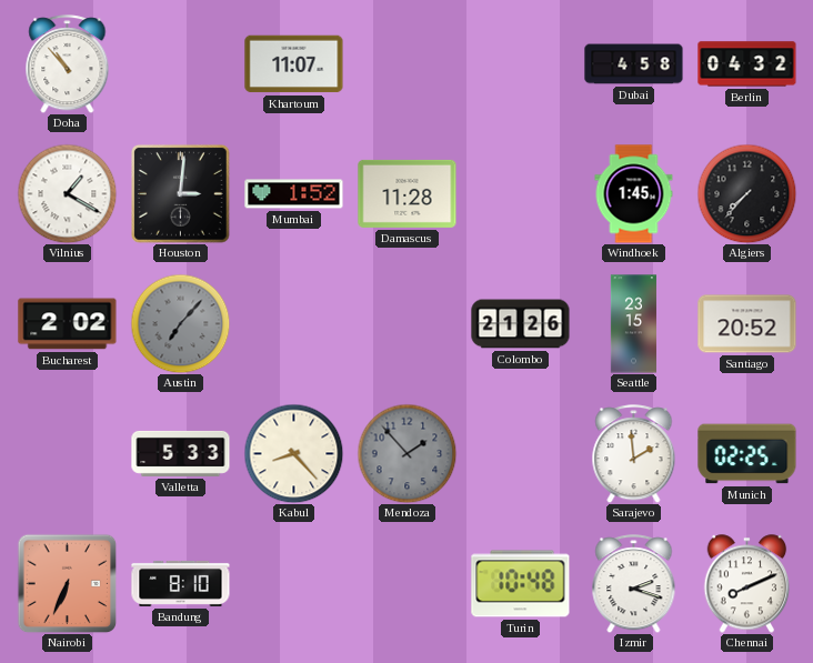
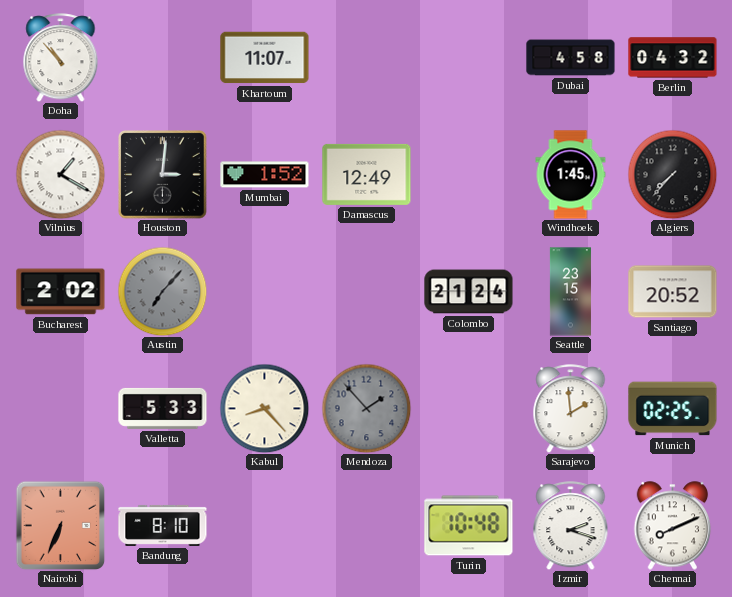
Damascus: 11:28 -> 12:49
Colombo: 21:26 -> 21:24
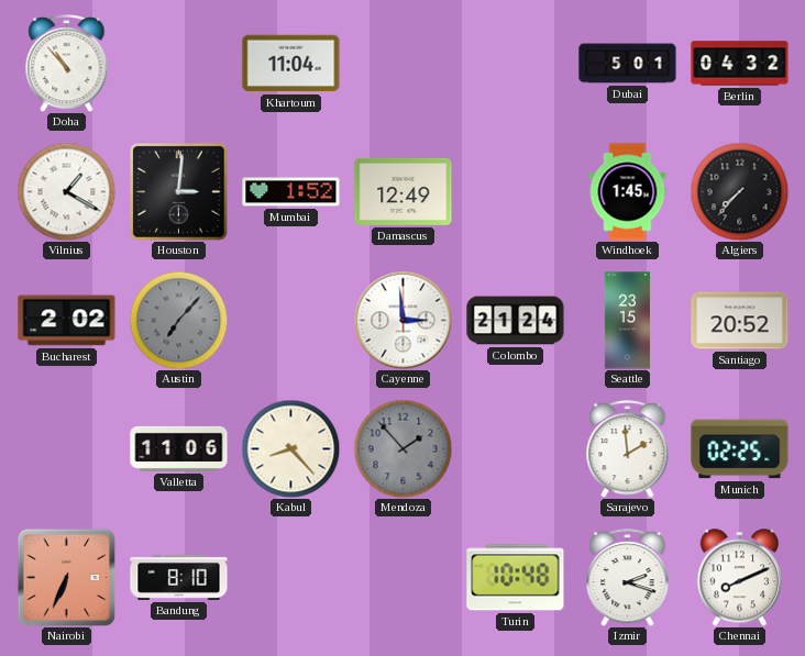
Khartoum: 11:07 -> 11:04
Dubai: 4:58 -> 5:01
Cayenne: none -> 2:59
Valletta: 5:33 -> 11:06
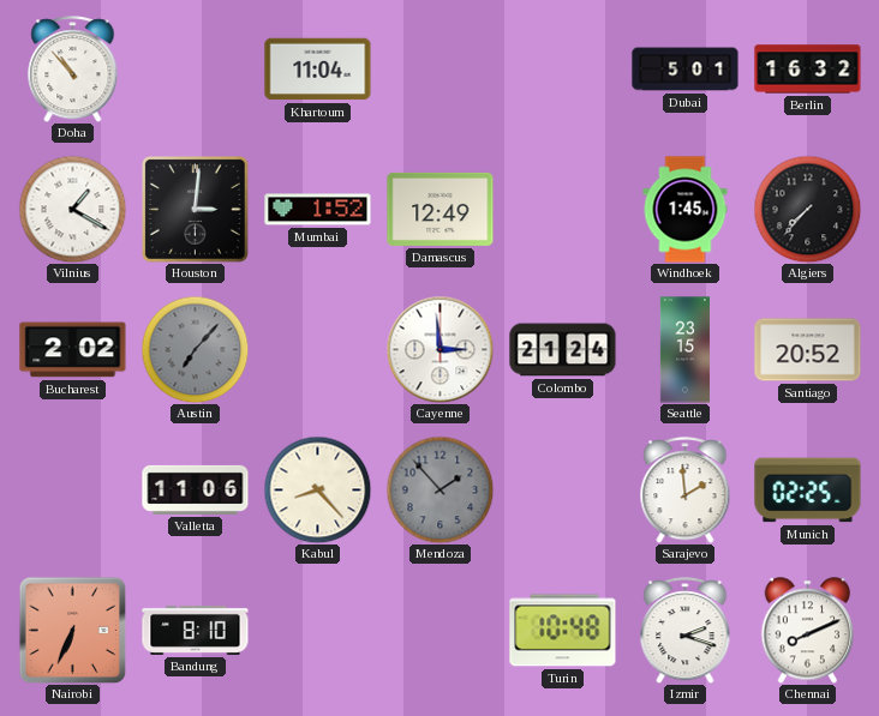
Berlin: 04:32 -> 16:32
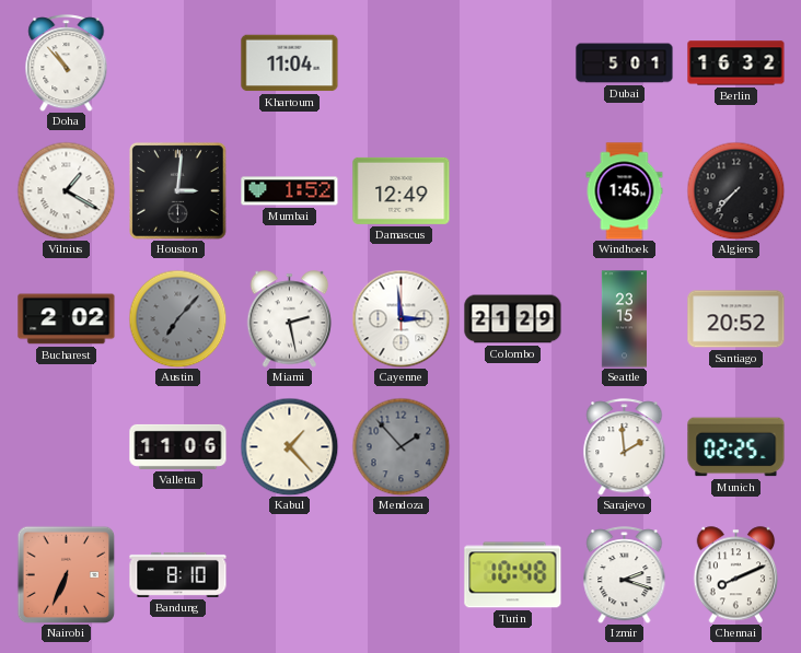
Miami: none -> 2:28
Colombo: 21:24 -> 21:29
Kabul: 8:23 -> 1:23
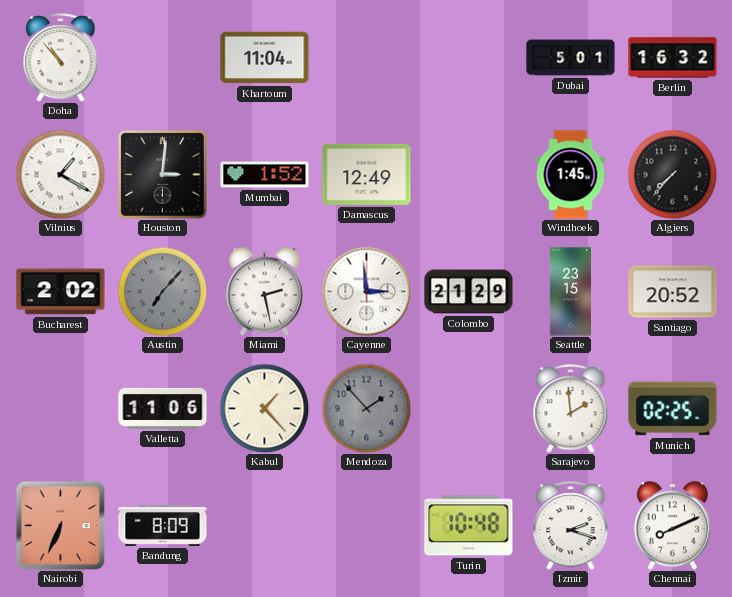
Bandung: 8:10 -> 8:09
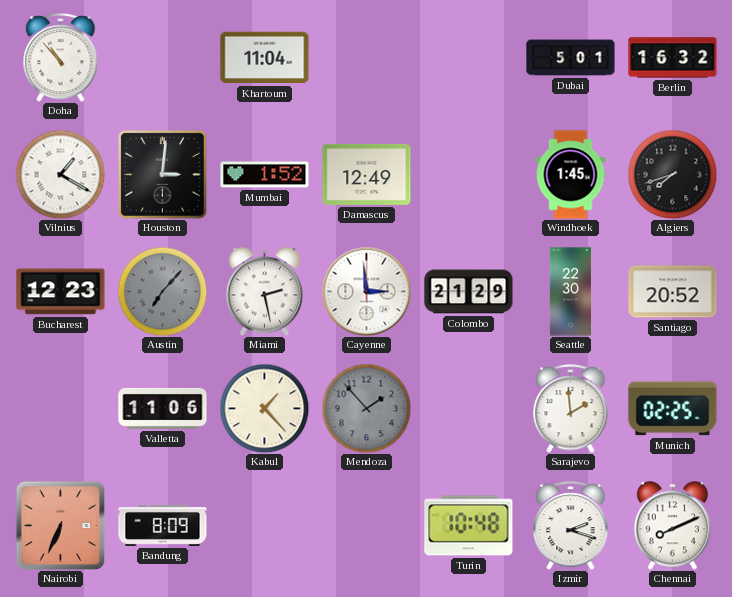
Algiers: 7:37 -> 7:42
Bucharest: 2:02 -> 12:23
Seattle: 23:15 -> 22:30
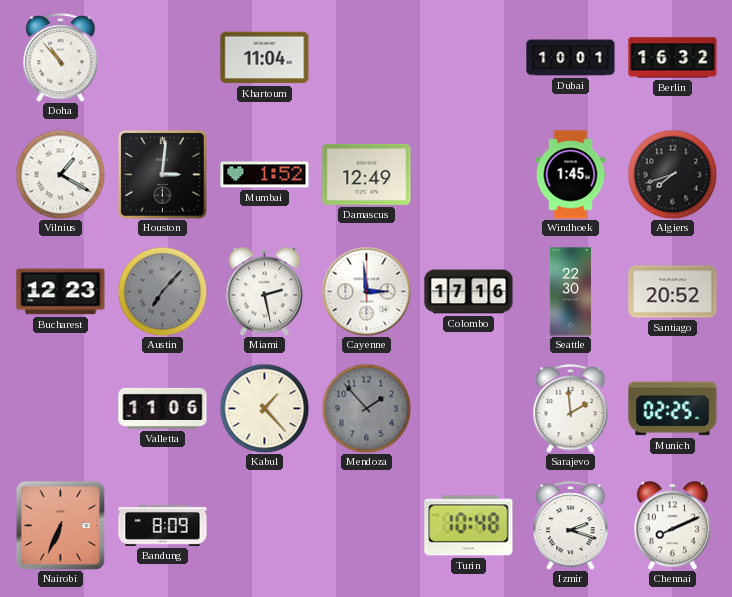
Dubai: 5:01 -> 10:01
Colombo: 21:29 -> 17:16
